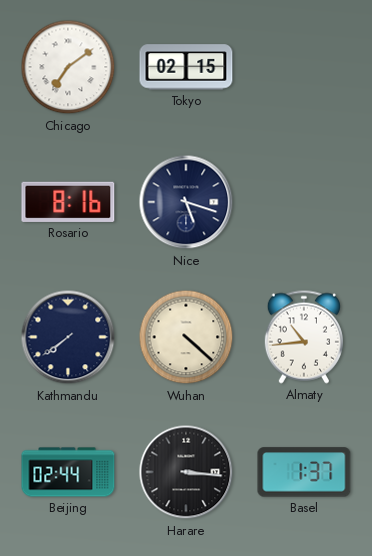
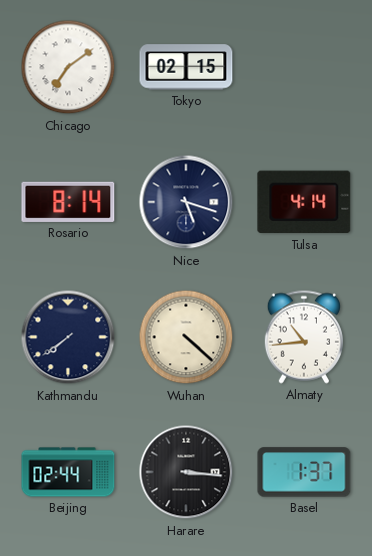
Rosario: 8:16 -> 8:14
Tulsa: none -> 4:14
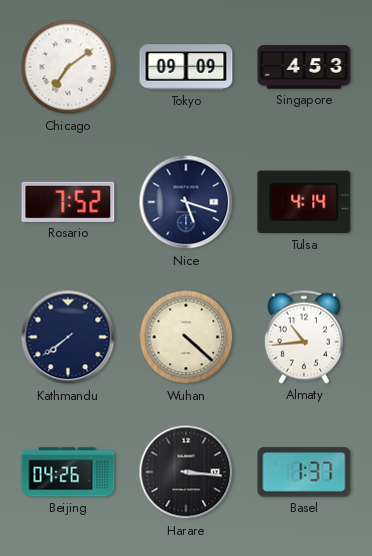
Tokyo: 02:15 -> 09:09
Singapore: none -> 4:53
Rosario: 8:14 -> 7:52
Beijing: 02:44 -> 04:26
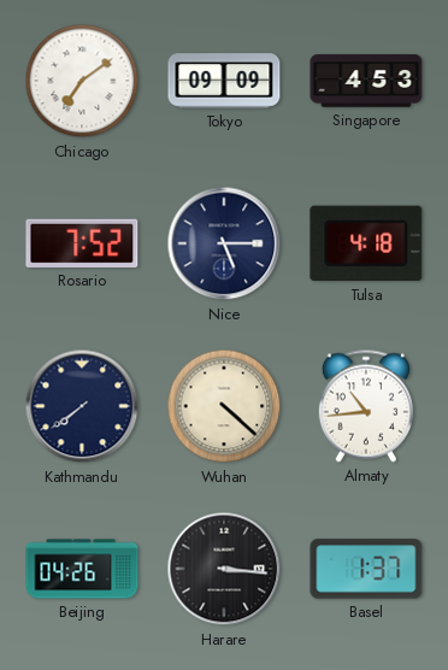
Nice: 5:18 -> 5:15
Tulsa: 4:14 -> 4:18
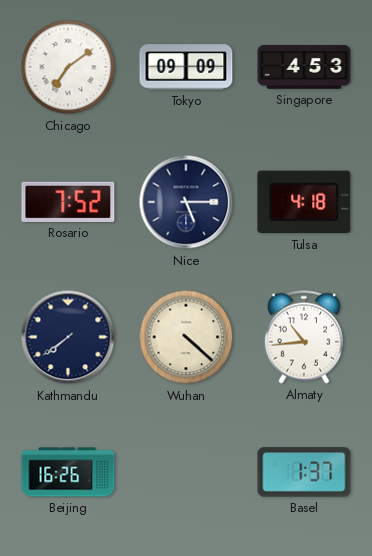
Beijing: 04:26 -> 16:26
Harare: 3:16 -> none
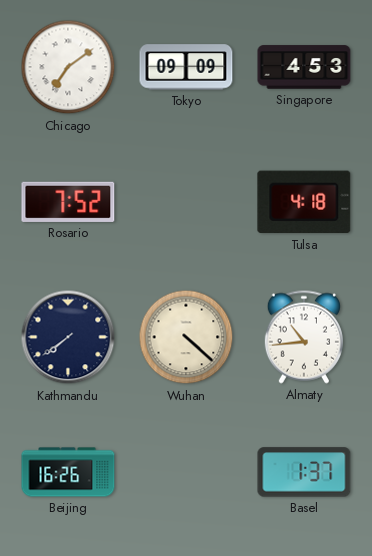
Nice: 5:15 -> none
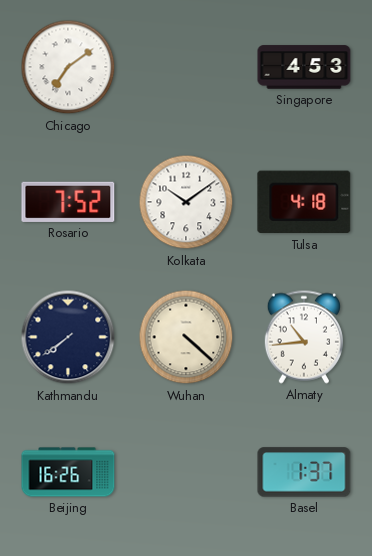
Tokyo: 09:09 -> none
Kolkata: none -> 10:09
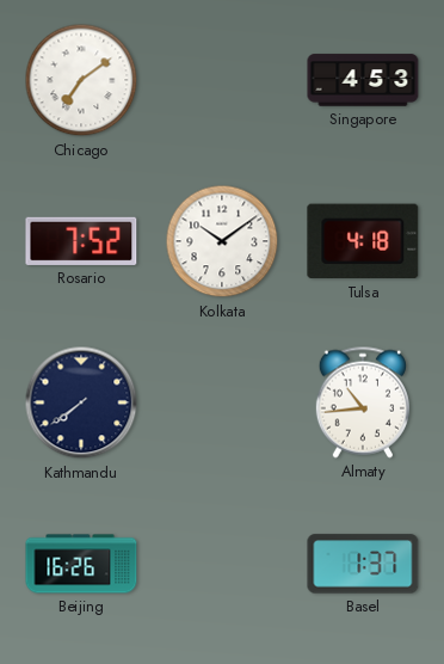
Wuhan: 4:22 -> none
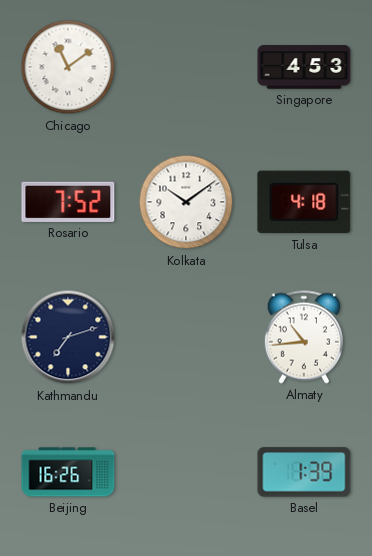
Chicago: 7:09 -> 11:09
Kathmandu: 7:39 -> 7:12
Basel: 1:37 -> 1:39
